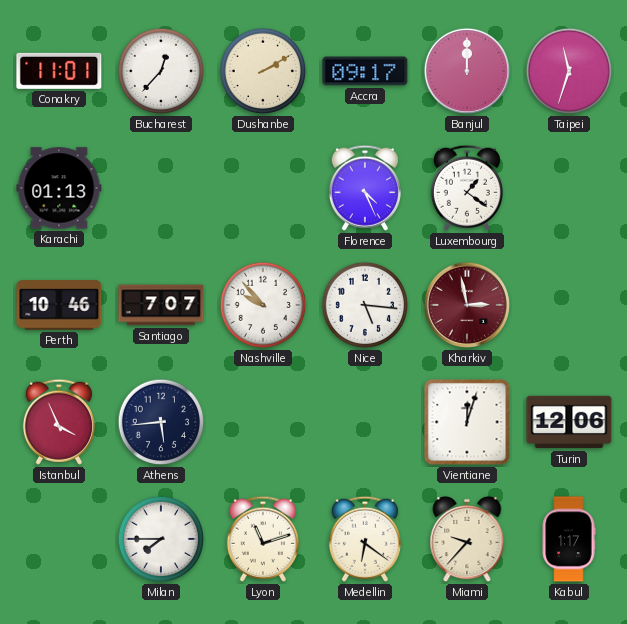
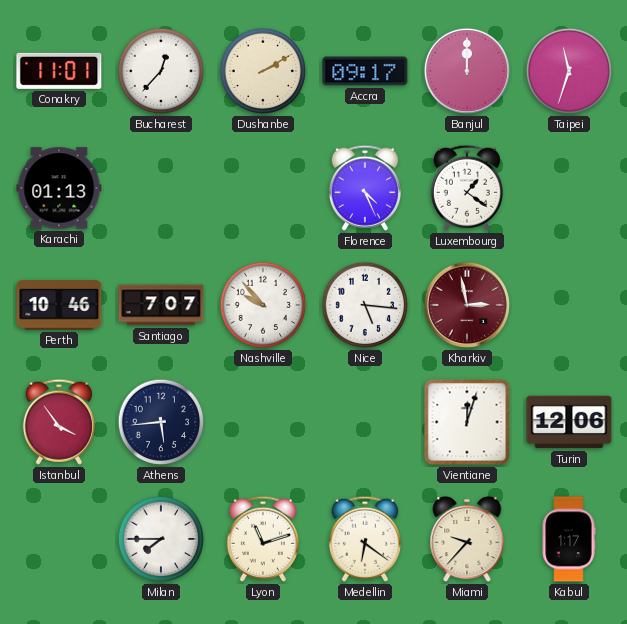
Istanbul: 3:56 -> 3:54
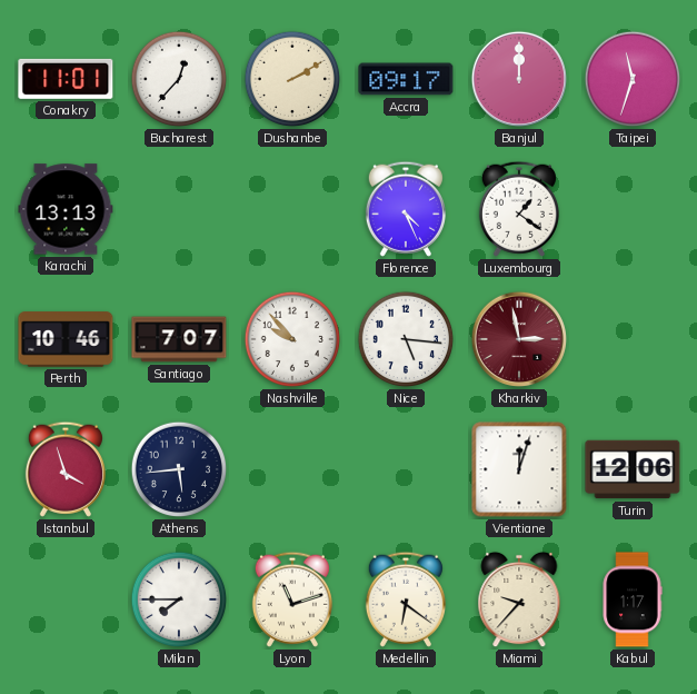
Karachi: 01:13 -> 13:13
Istanbul: 3:54 -> 3:57
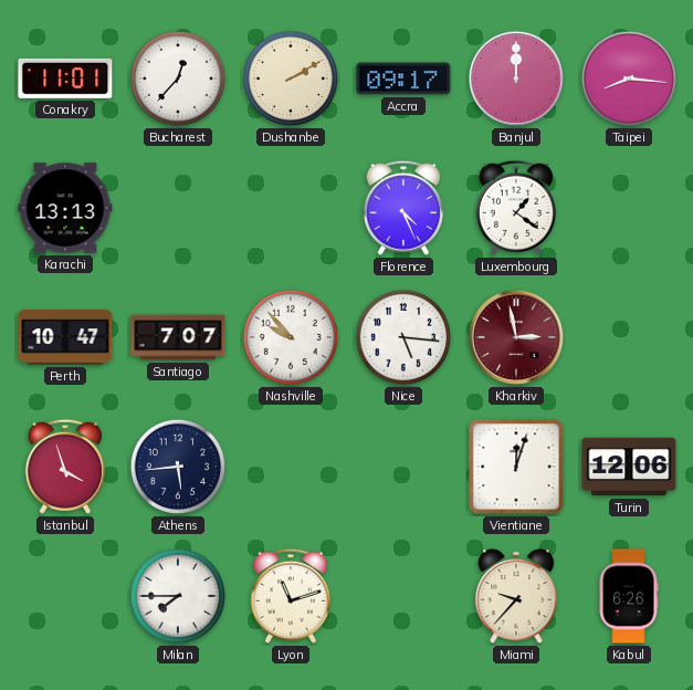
Taipei: 11:33 -> 8:16
Perth: 10:46 -> 10:47
Medellin: 6:21 -> none
Kabul: 1:17 -> 6:26
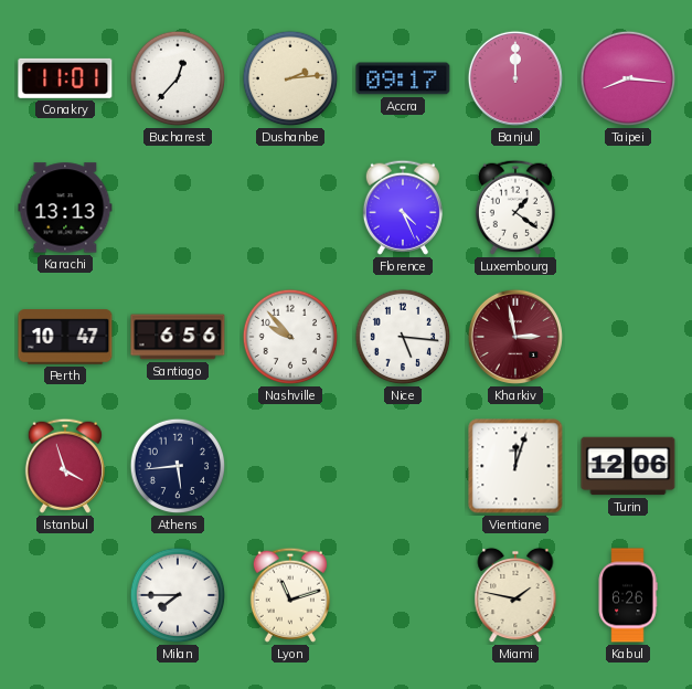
Dushanbe: 2:10 -> 2:14
Santiago: 7:07 -> 6:56
Miami: 9:37 -> 1:47
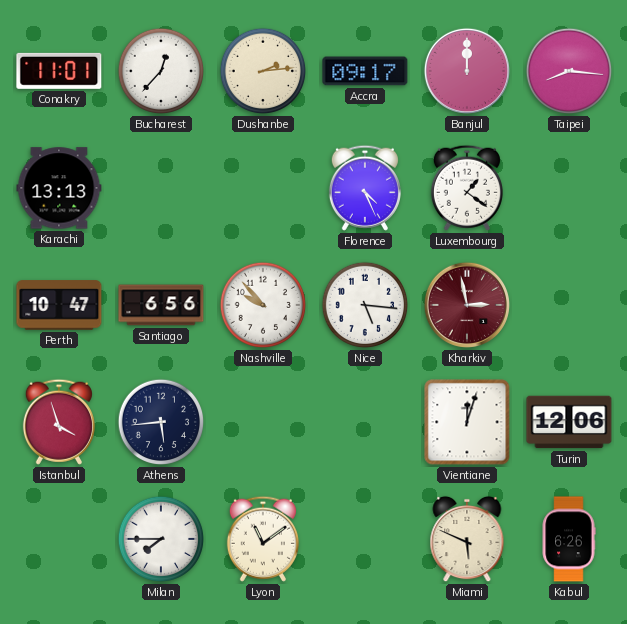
Lyon: 11:12 -> 11:09
Miami: 1:47 -> 5:49
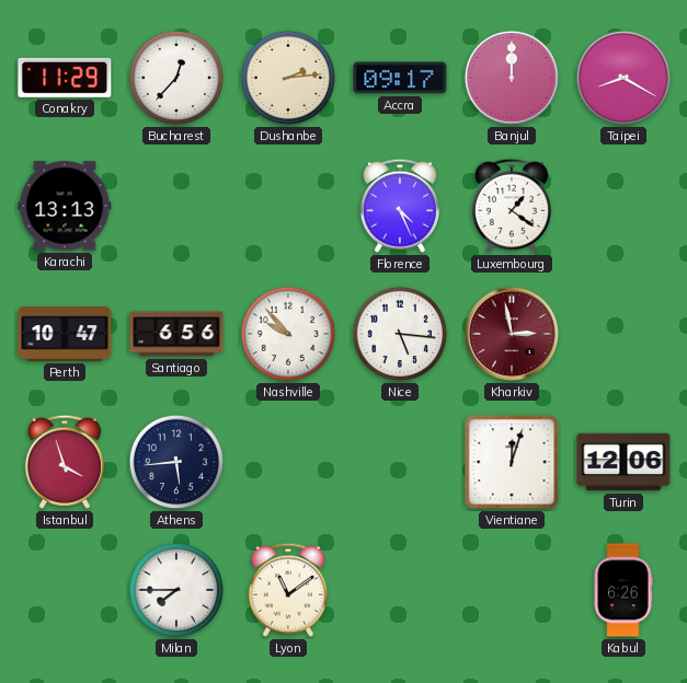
Conakry: 11:01 -> 11:29
Taipei: 8:16 -> 8:20
Miami: 5:49 -> none
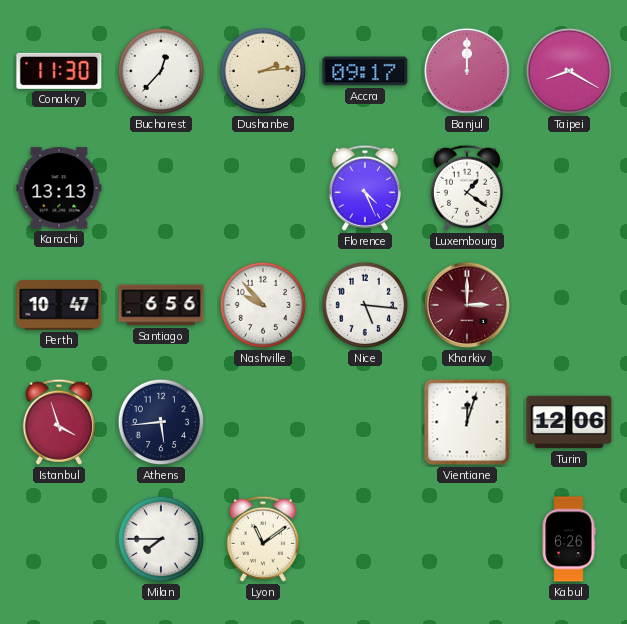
Conakry: 11:29 -> 11:30
Kharkiv: 2:58 -> 3:00
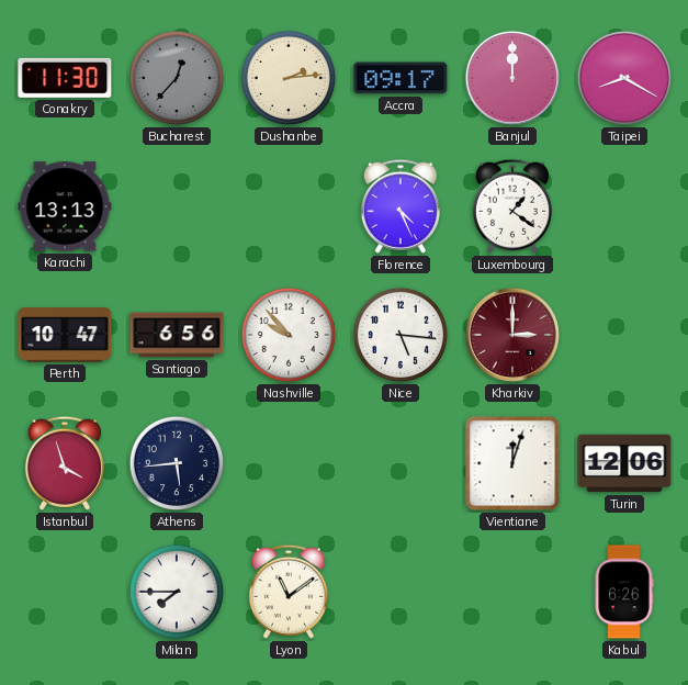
Bucharest dial: white -> grey
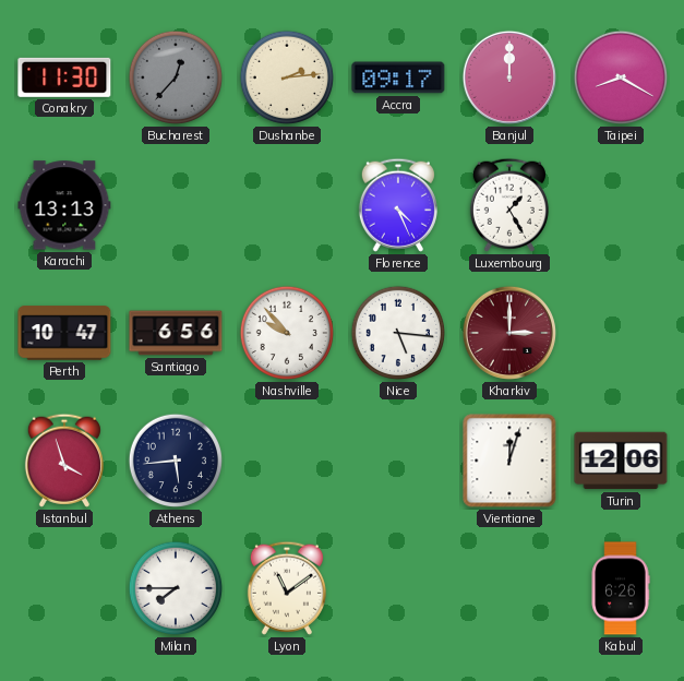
Luxembourg: 1:21 -> 1:25
